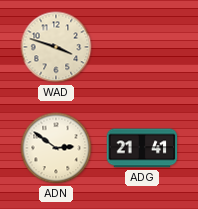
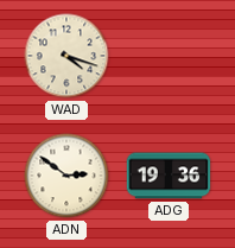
WAD: 3:48 -> 4:18
ADG: 21:41 -> 19:36
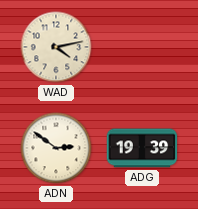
WAD: 4:18 -> 4:13
ADG: 19:36 -> 19:39
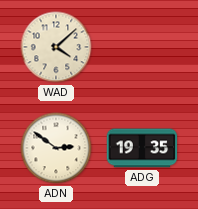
WAD: 4:13 -> 4:08
ADG: 19:39 -> 19:35
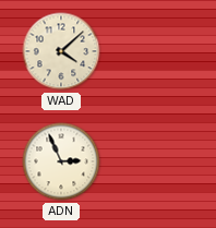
ADN: 2:51 -> 2:56
ADG: 19:35 -> none
